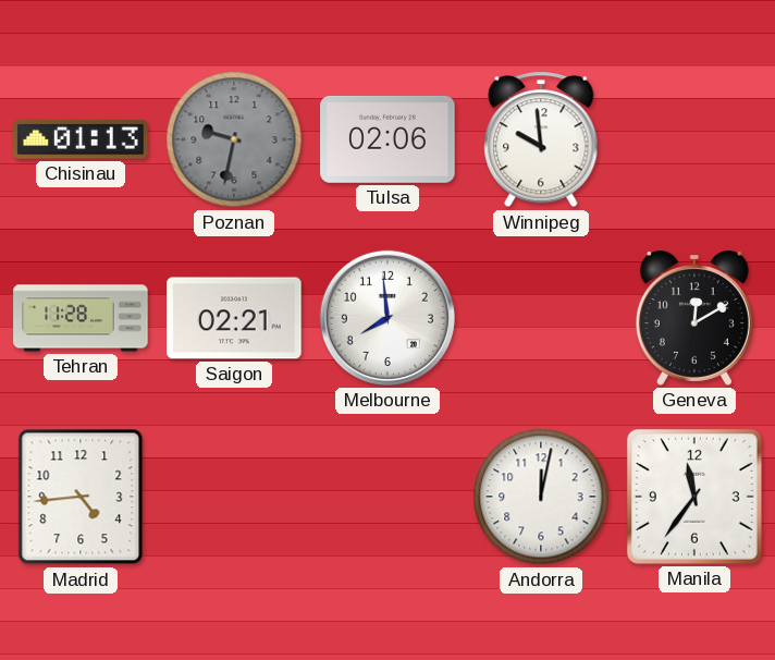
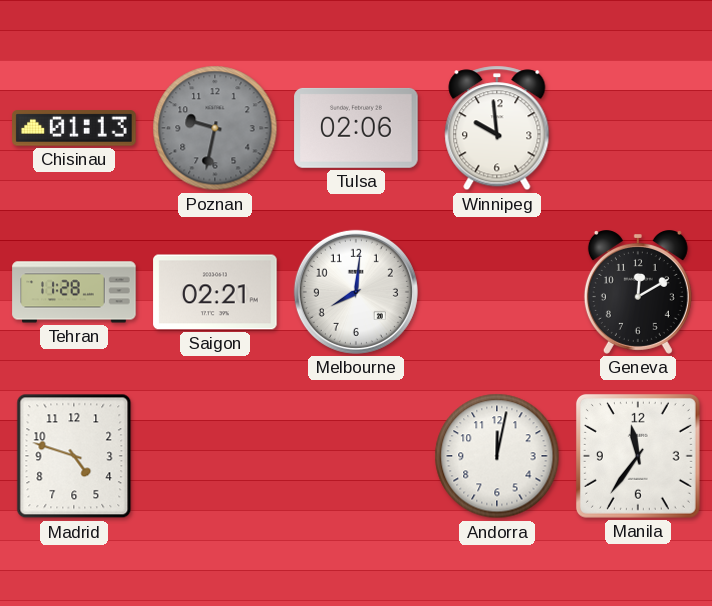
Melbourne: 7:59 -> 8:01
Madrid: 4:44 -> 4:48
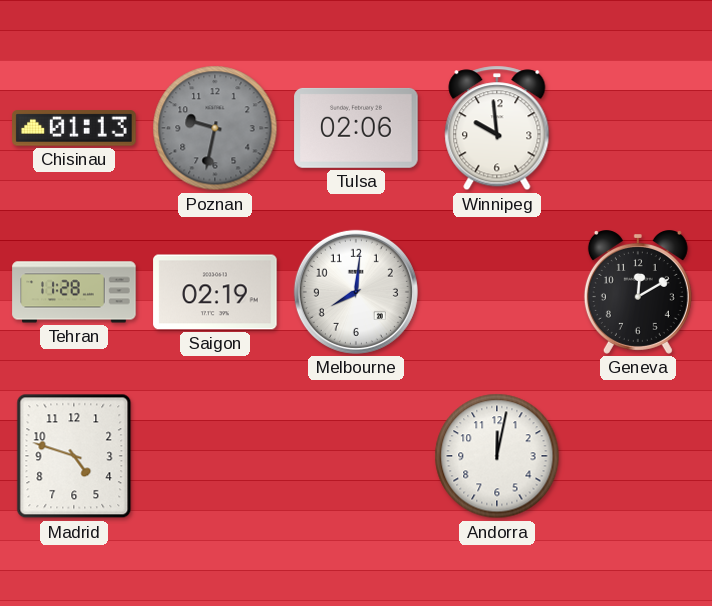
Saigon: 02:21 -> 02:19
Manila: 11:36 -> none
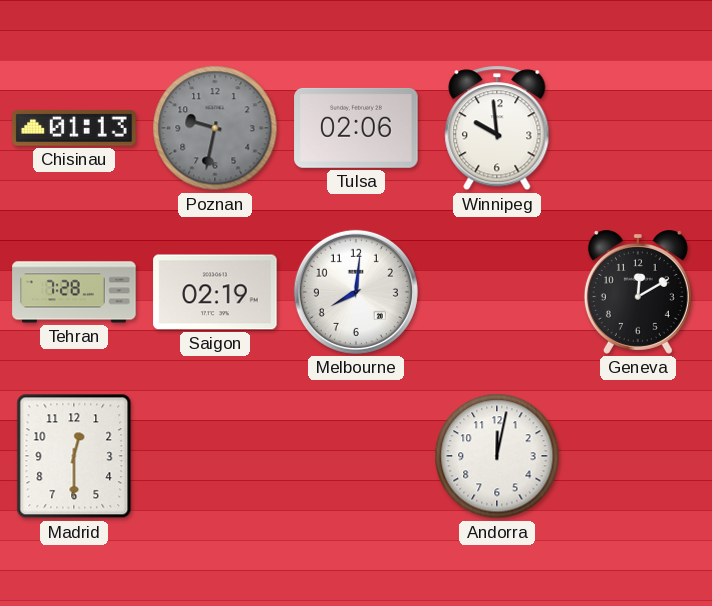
Tehran: 11:28 -> 7:28
Madrid: 4:48 -> 12:30
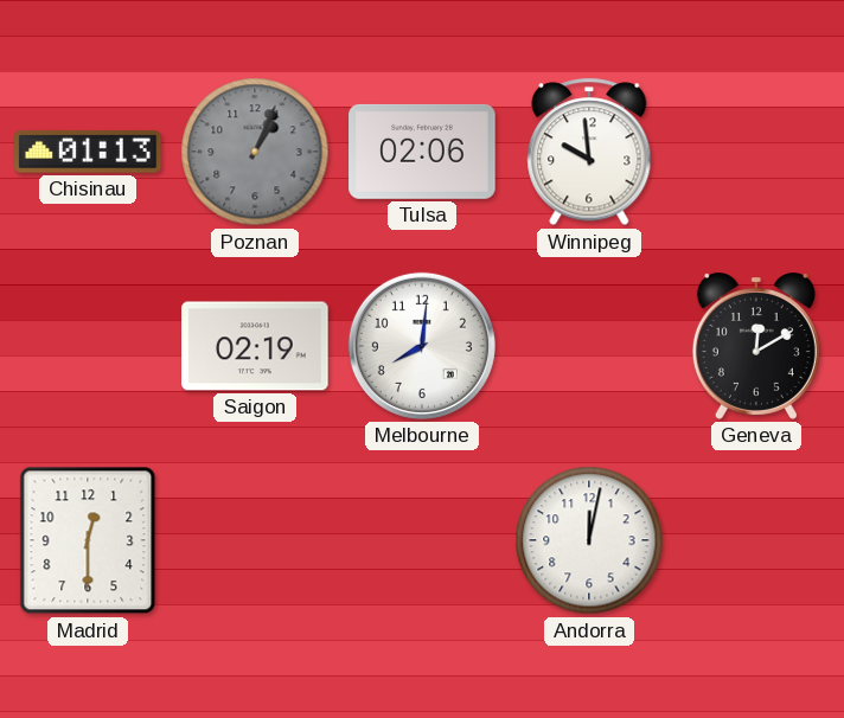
Poznan: 9:32 -> 1:04
Tehran: 7:28 -> none
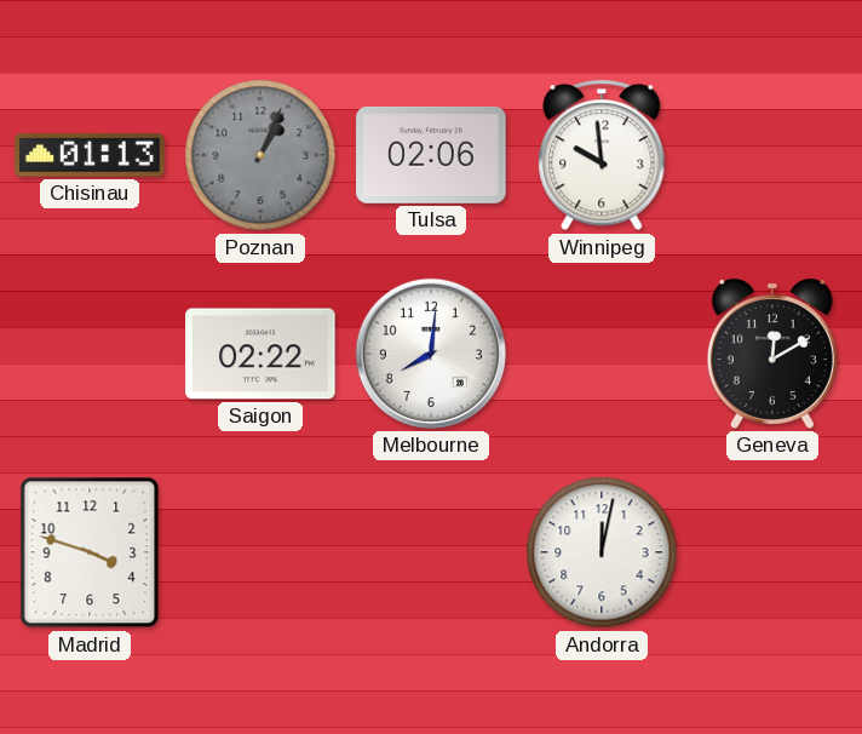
Saigon: 02:19 -> 02:22
Madrid: 12:30 -> 3:48
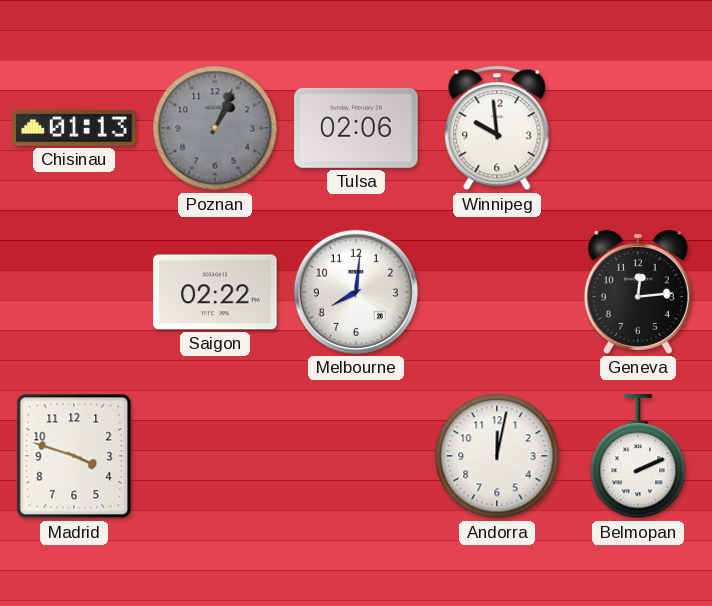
Geneva: 12:10 -> 12:14
Belmopan: none -> 2:11
